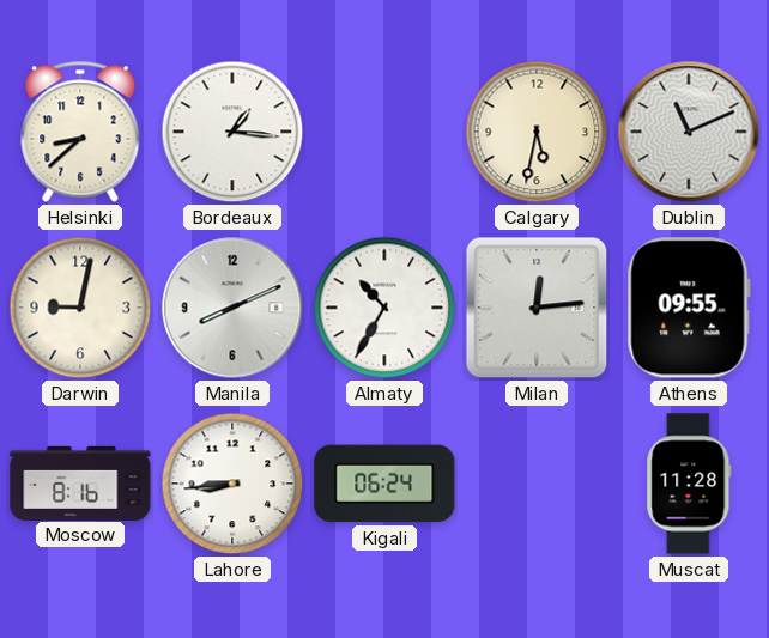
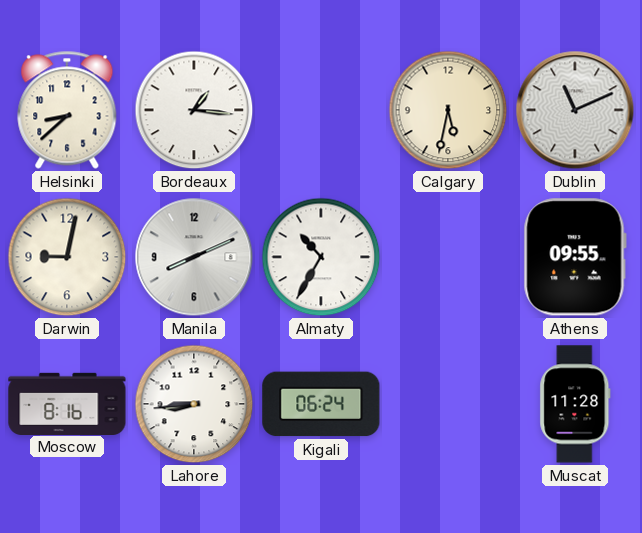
Milan: 12:14 -> none
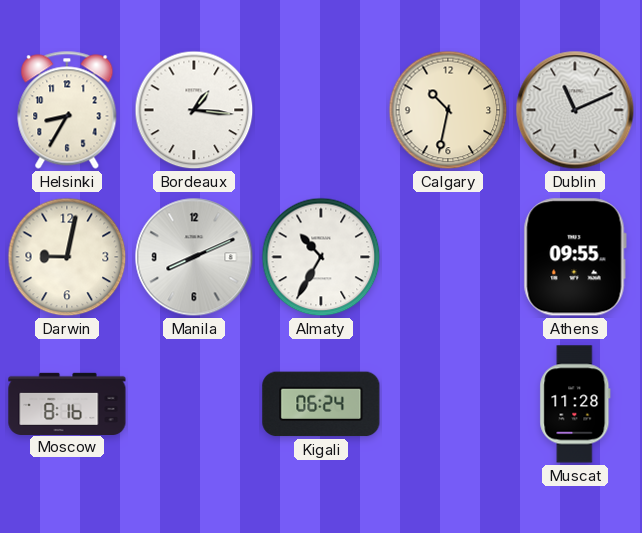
Helsinki: 8:38 -> 8:35
Calgary: 5:32 -> 10:32
Lahore: 8:44 -> none
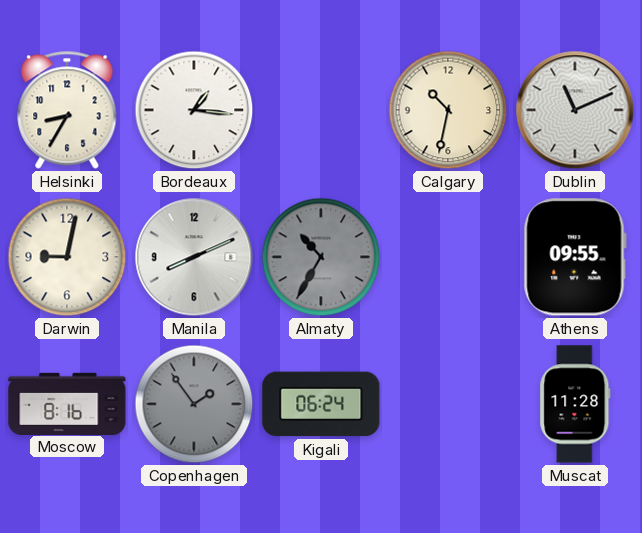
Almaty dial: white -> grey
Copenhagen: none -> 1:54
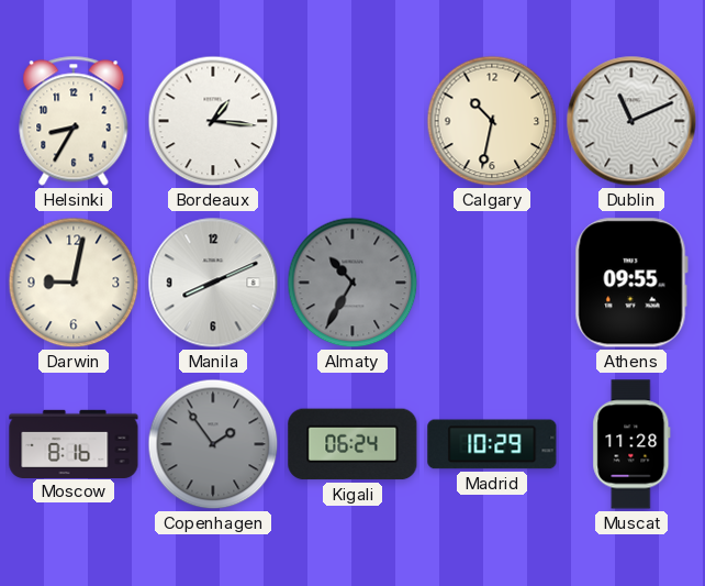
Madrid: none -> 10:29
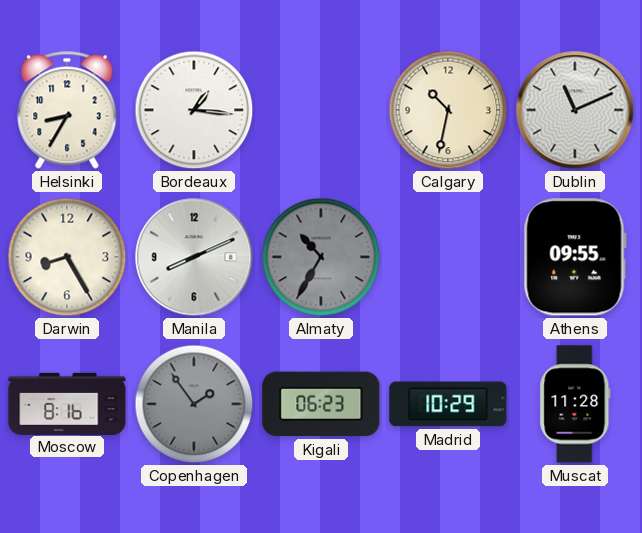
Darwin: 9:02 -> 8:25
Kigali: 06:24 -> 06:23
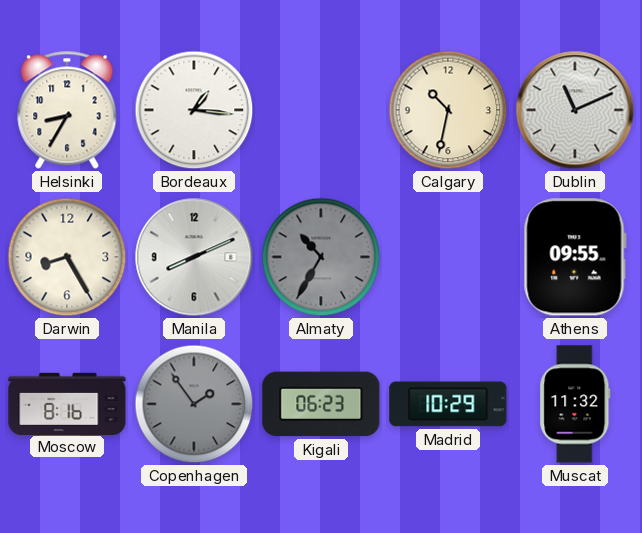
Muscat: 11:28 -> 11:32
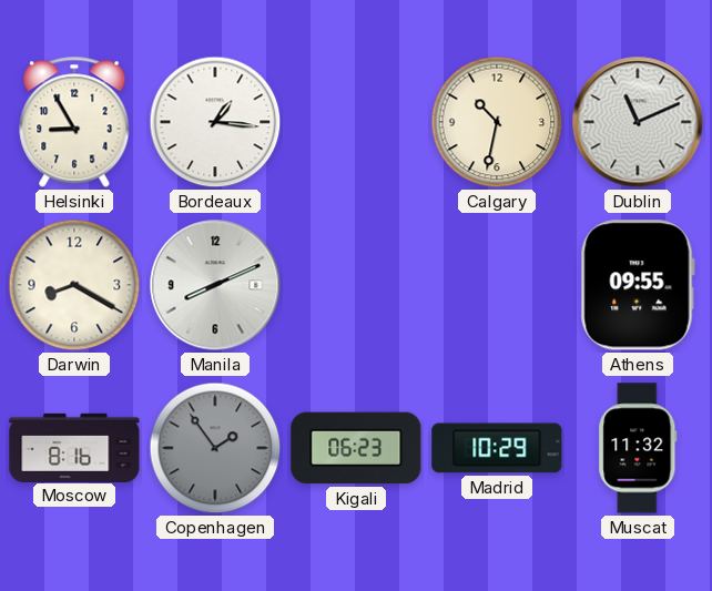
Helsinki: 8:35 -> 8:55
Darwin: 8:25 -> 8:20
Almaty: 10:35 -> none
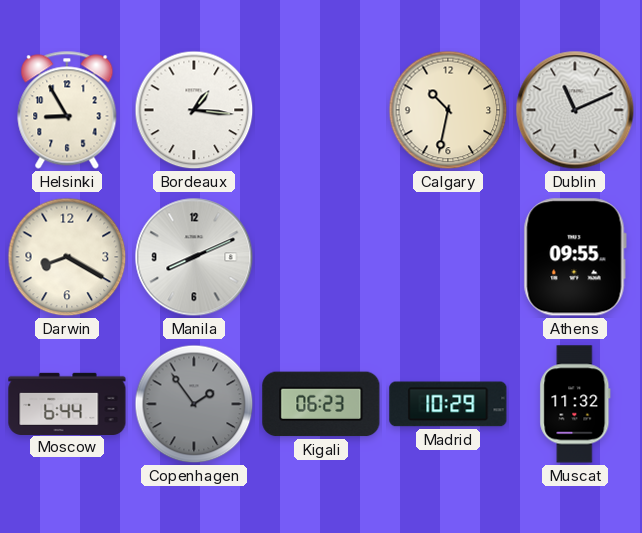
Moscow: 8:16 -> 6:44
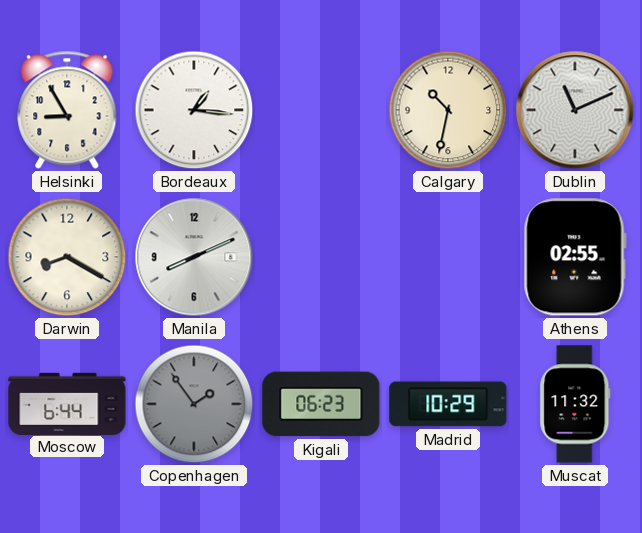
Athens: 09:55 -> 02:55
